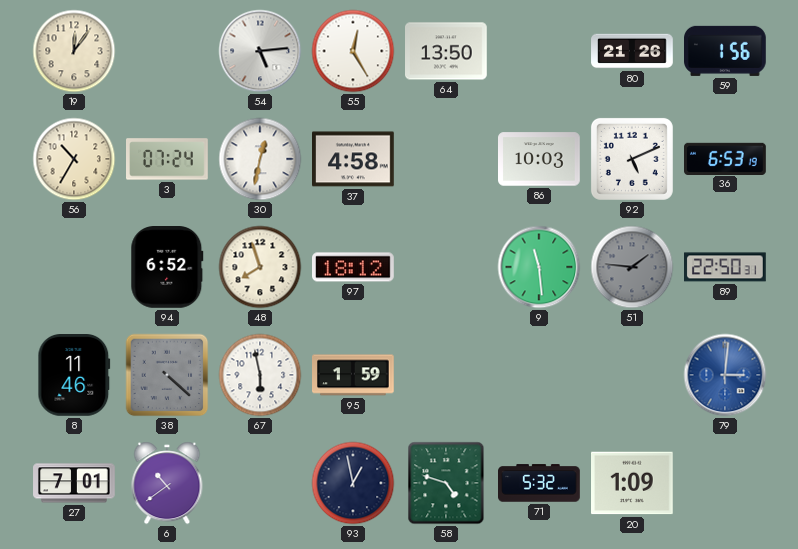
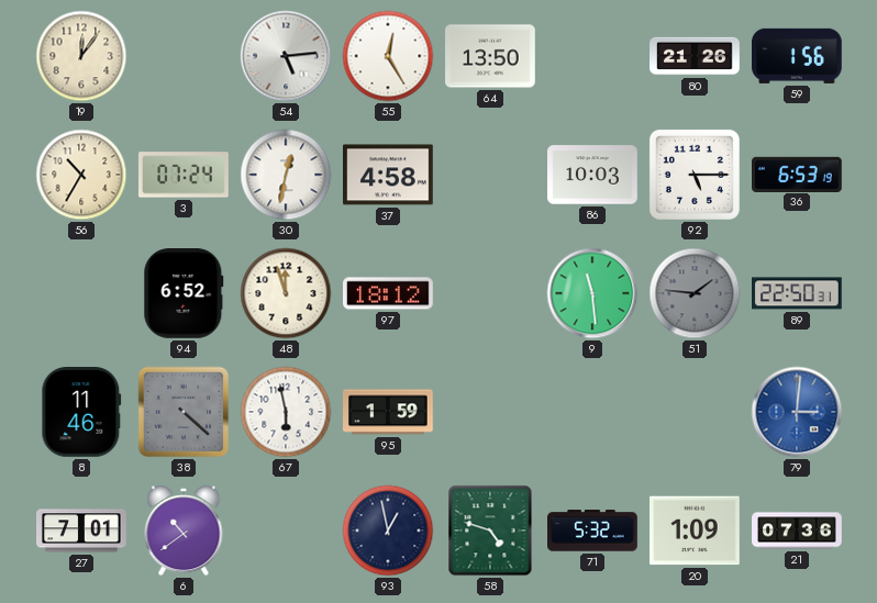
92: 5:11 -> 5:15
48: 7:57 -> 11:57
21: none -> 07:36
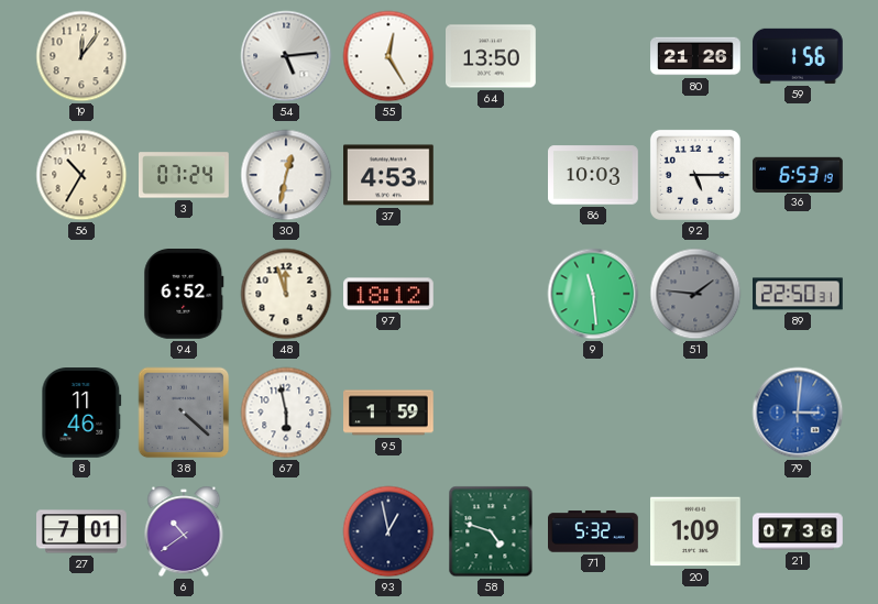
37: 4:58 -> 4:53
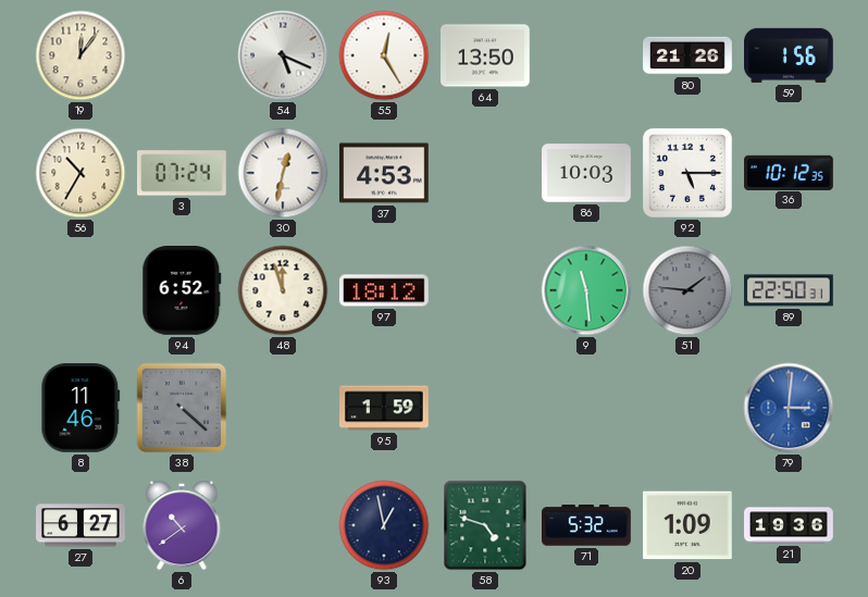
54: 5:14 -> 5:19
36: 6:53 -> 10:12
67: 5:58 -> none
27: 7:01 -> 6:27
21: 07:36 -> 19:36
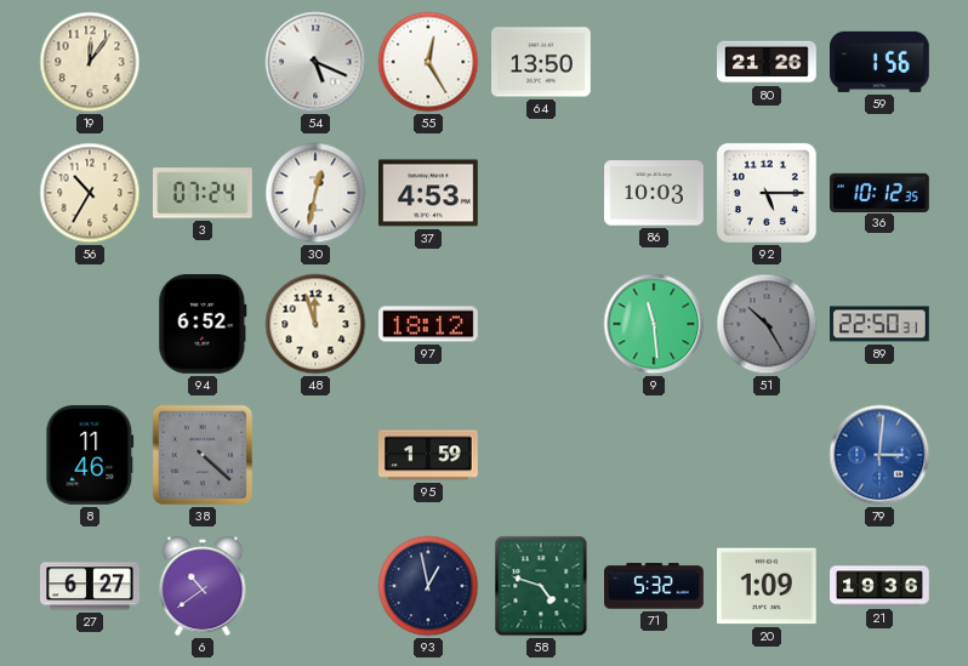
51: 1:46 -> 10:25
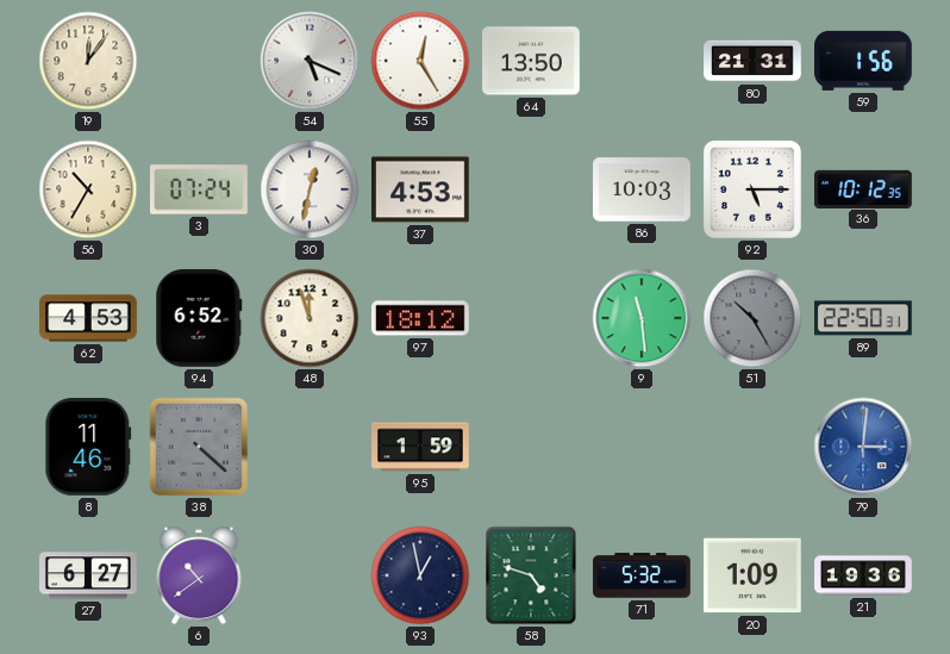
80: 21:26 -> 21:31
62: none -> 4:53
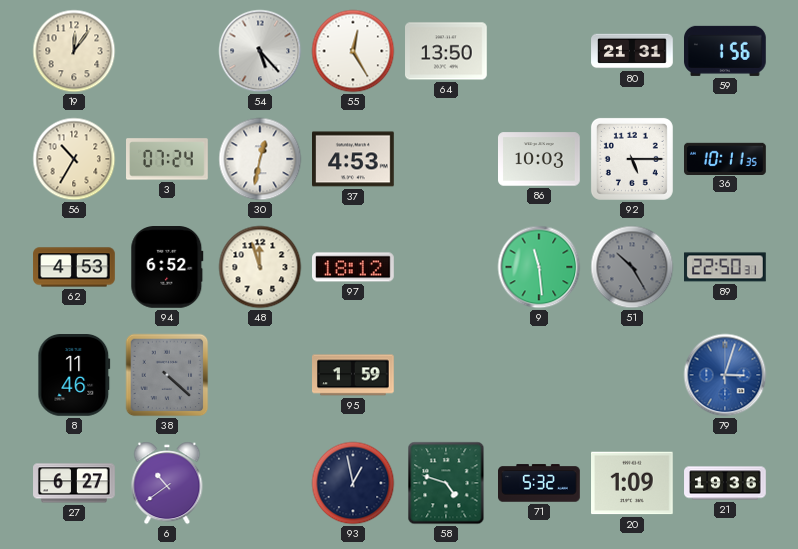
54: 5:19 -> 5:23
36: 10:12 -> 10:11
79: 3:01 -> 3:03
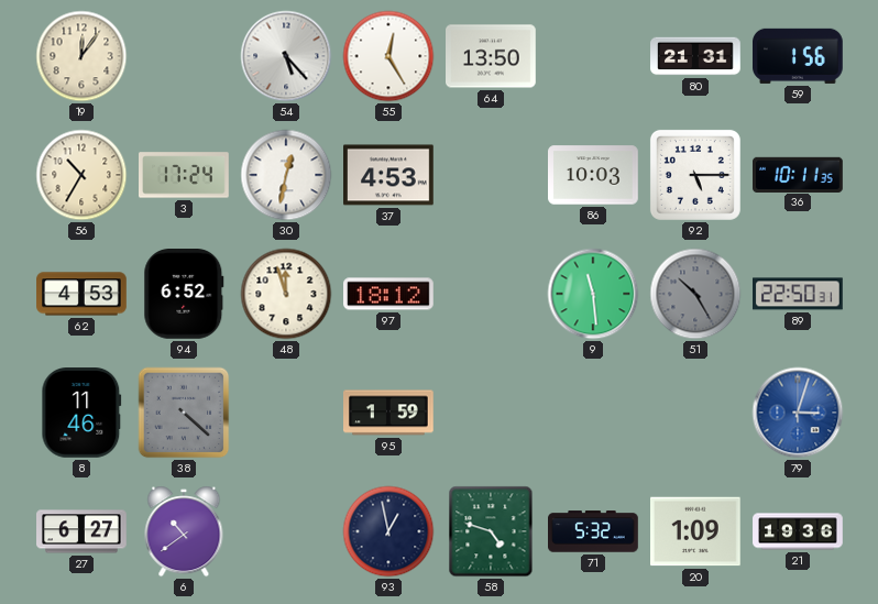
3: 07:24 -> 17:24
